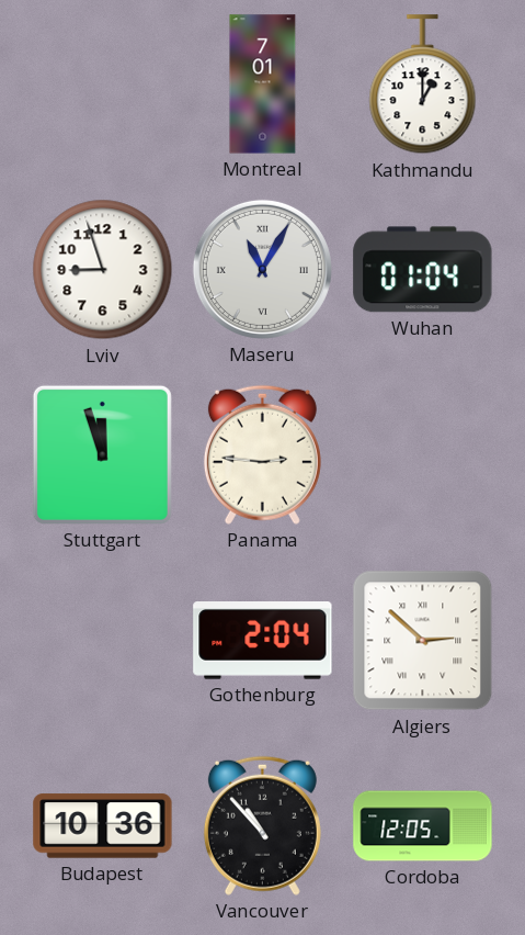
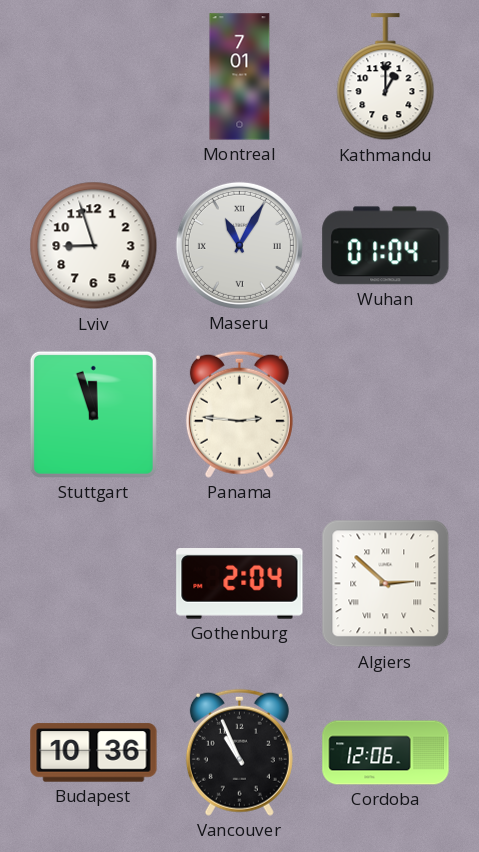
Vancouver: 10:53 -> 10:56
Cordoba: 12:05 -> 12:06
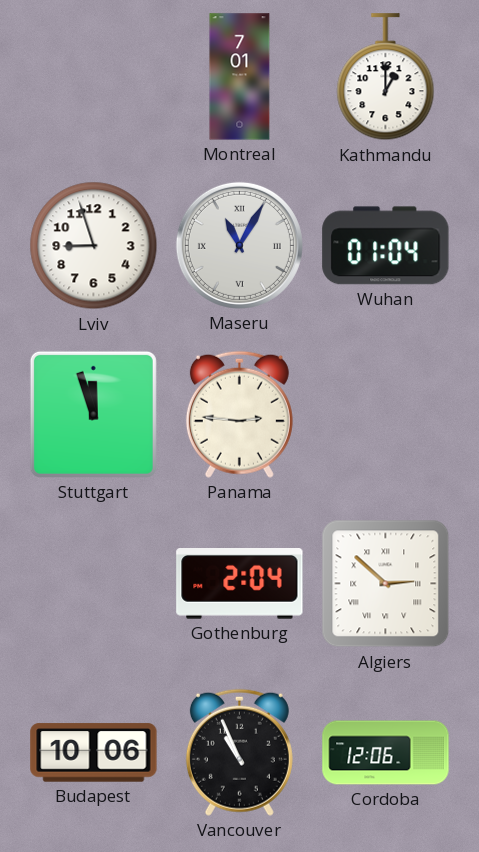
Budapest: 10:36 -> 10:06
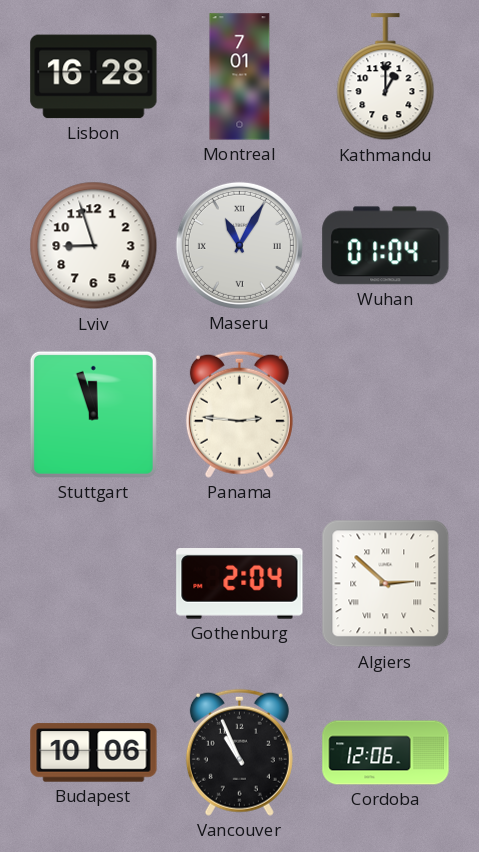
Lisbon: none -> 16:28
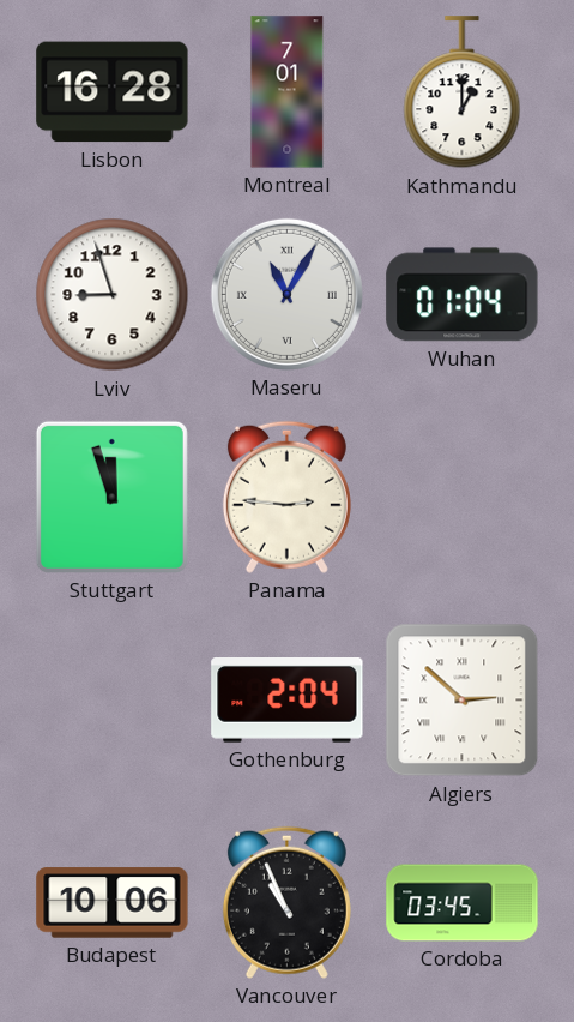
Cordoba: 12:06 -> 03:45
